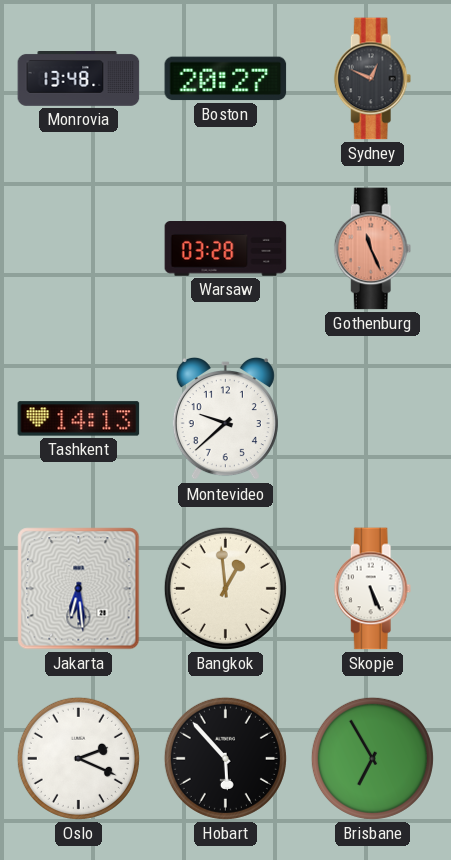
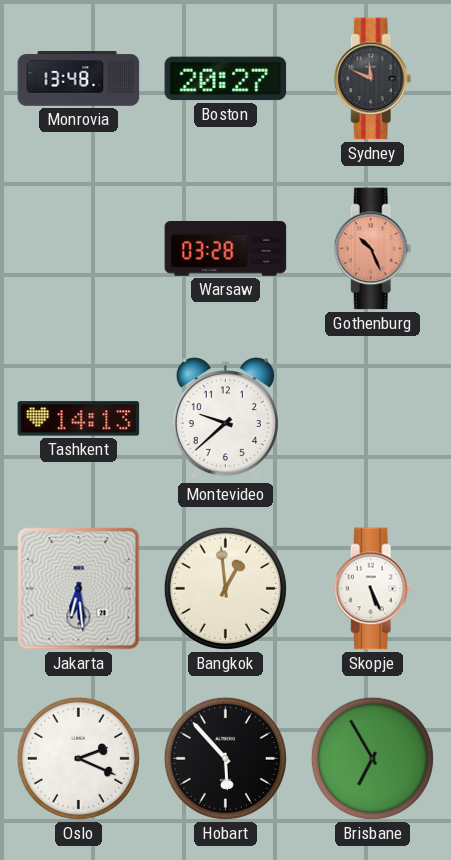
Sydney: 12:49 -> 11:49
Gothenburg: 11:26 -> 10:26
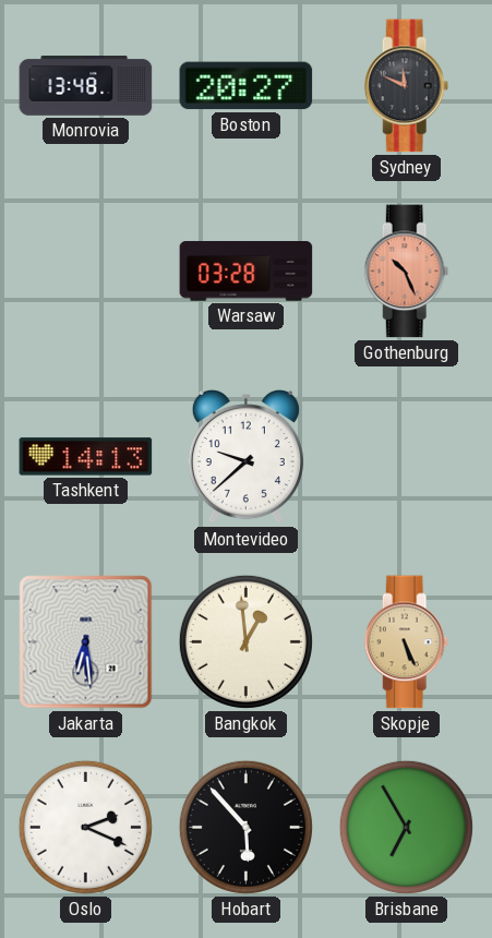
Skopje dial: white -> champagne
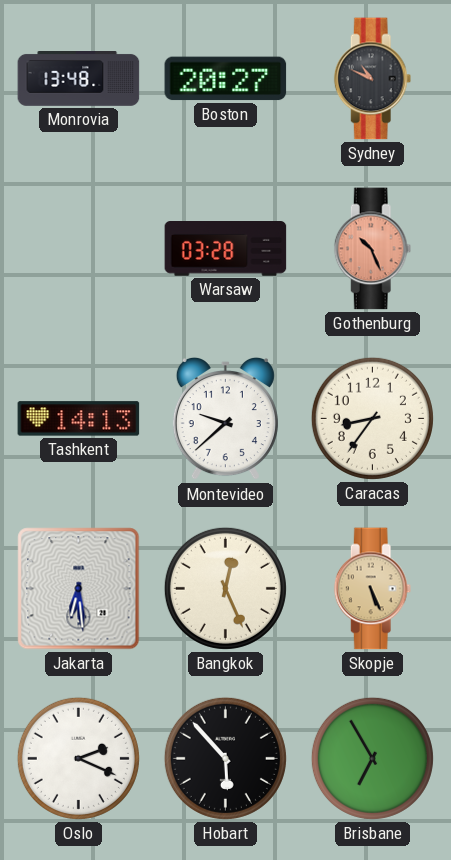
Sydney: 11:49 -> 10:49
Caracas: none -> 8:36
Bangkok: 12:59 -> 12:26
